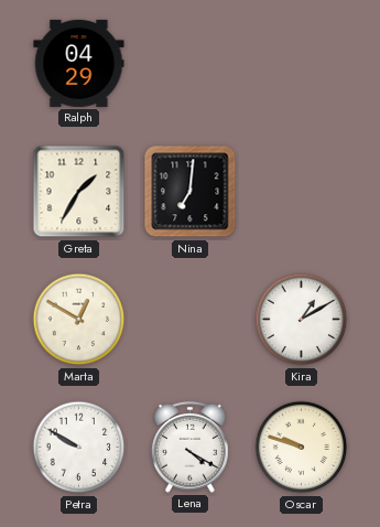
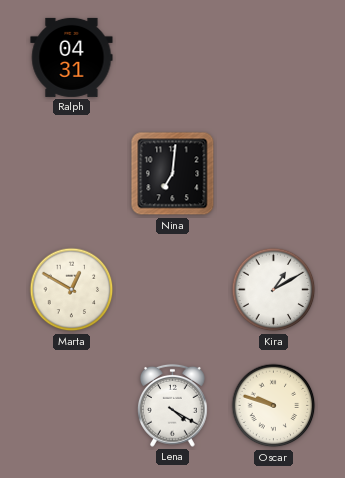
Ralph: 04:29 -> 04:31
Greta: 1:35 -> none
Petra: 9:50 -> none
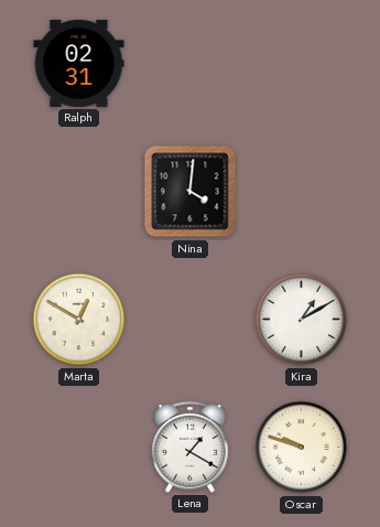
Ralph: 04:31 -> 02:31
Nina: 7:01 -> 4:01
Lena: 4:20 -> 1:20
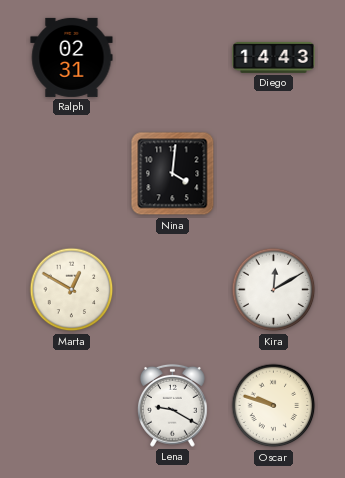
Diego: none -> 14:43
Kira: 1:10 -> 12:10
Lena: 1:20 -> 9:20
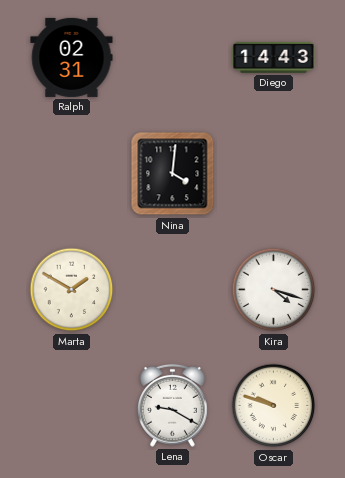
Marta: 12:50 -> 1:50
Kira: 12:10 -> 4:18
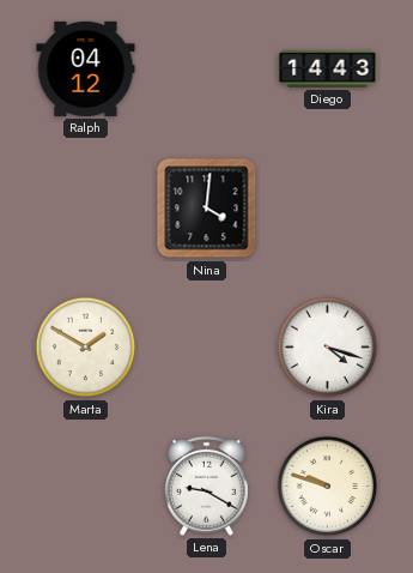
Ralph: 02:31 -> 04:12
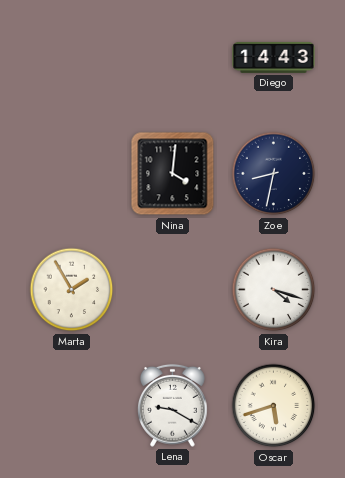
Ralph: 04:12 -> none
Zoe: none -> 8:32
Marta: 1:50 -> 1:55
Oscar: 9:48 -> 5:42
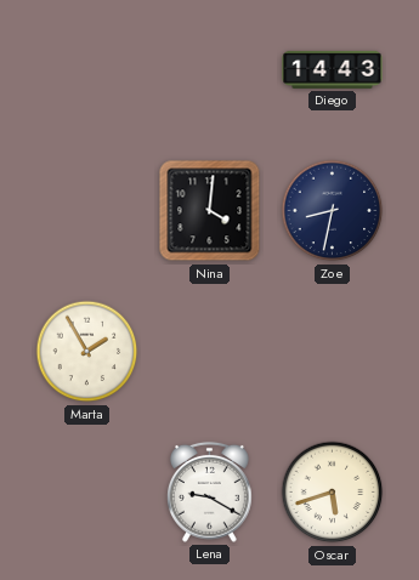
Kira: 4:18 -> none
